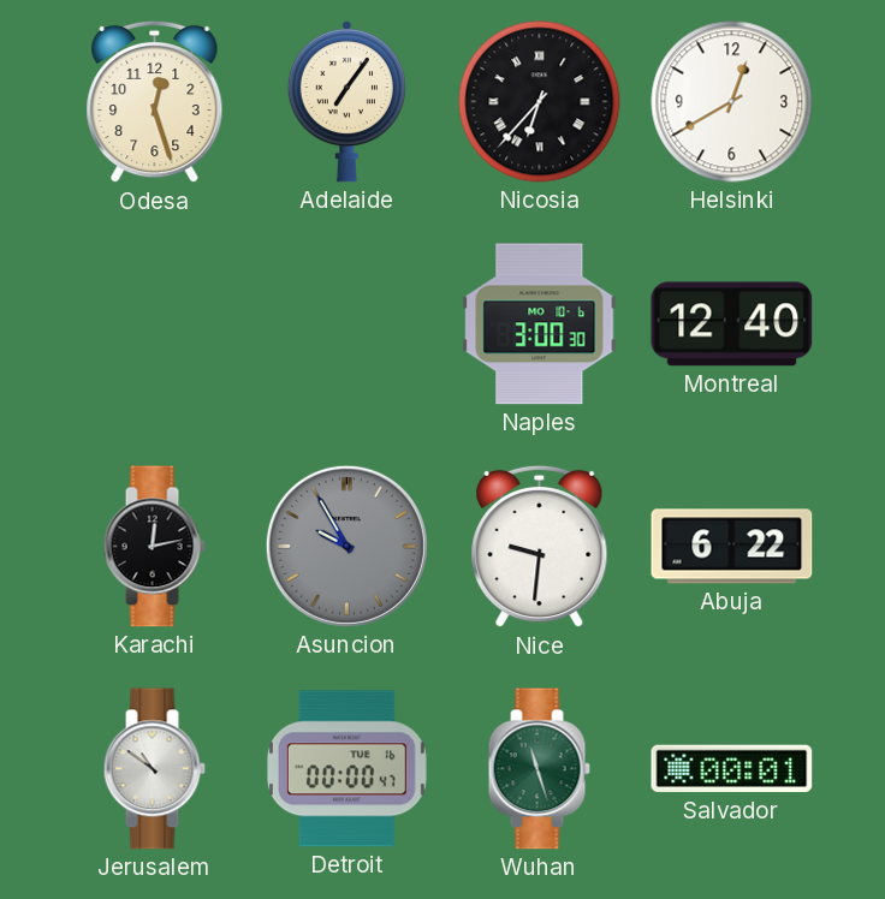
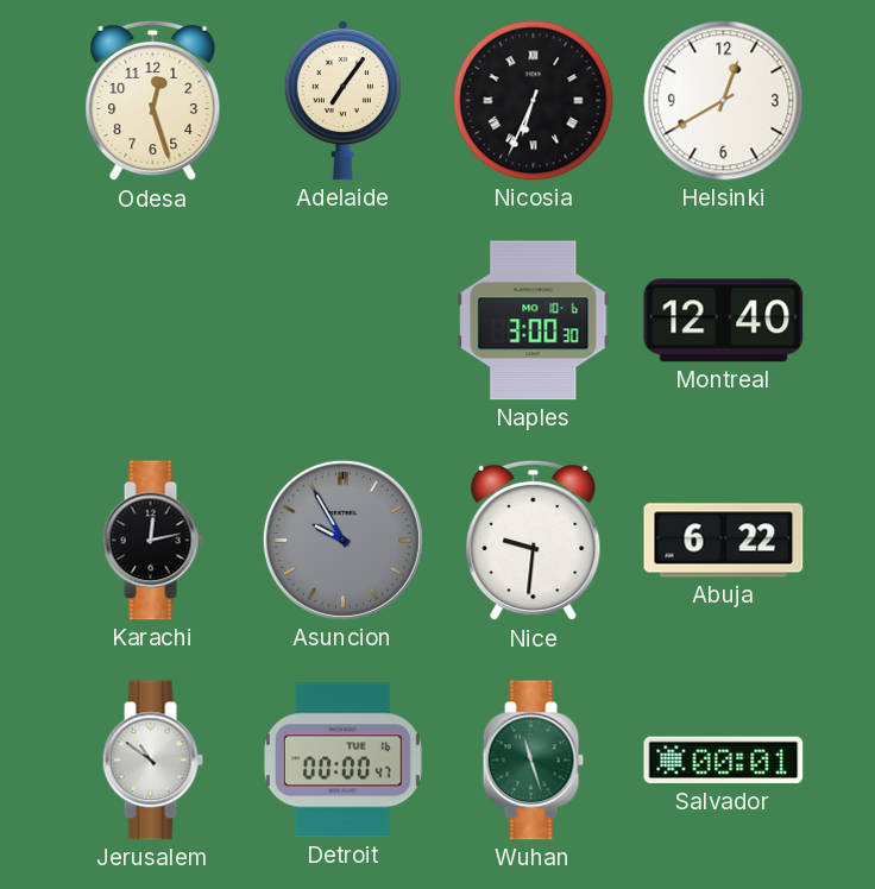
Nicosia: 6:37 -> 6:34
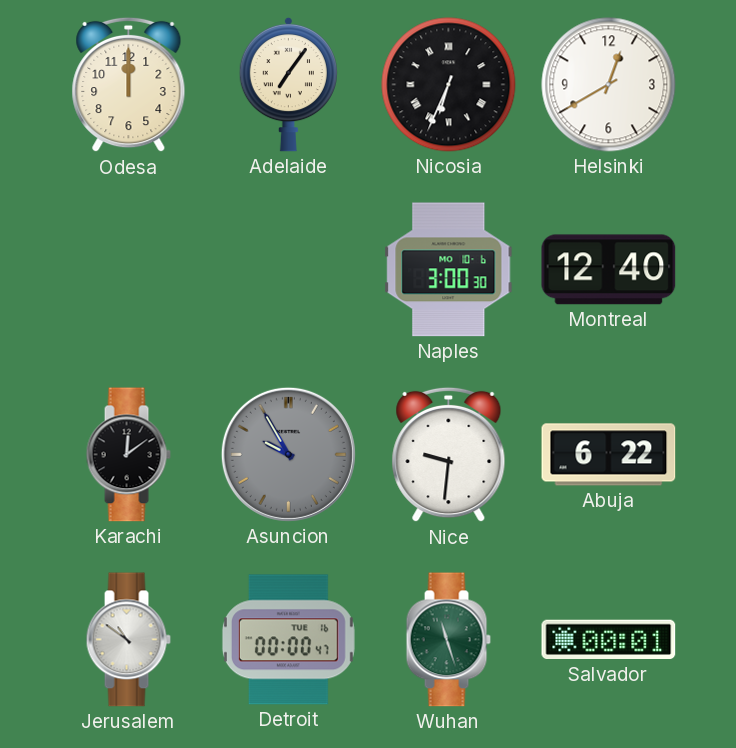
Odesa: 12:27 -> 12:00
Karachi: 12:13 -> 12:09
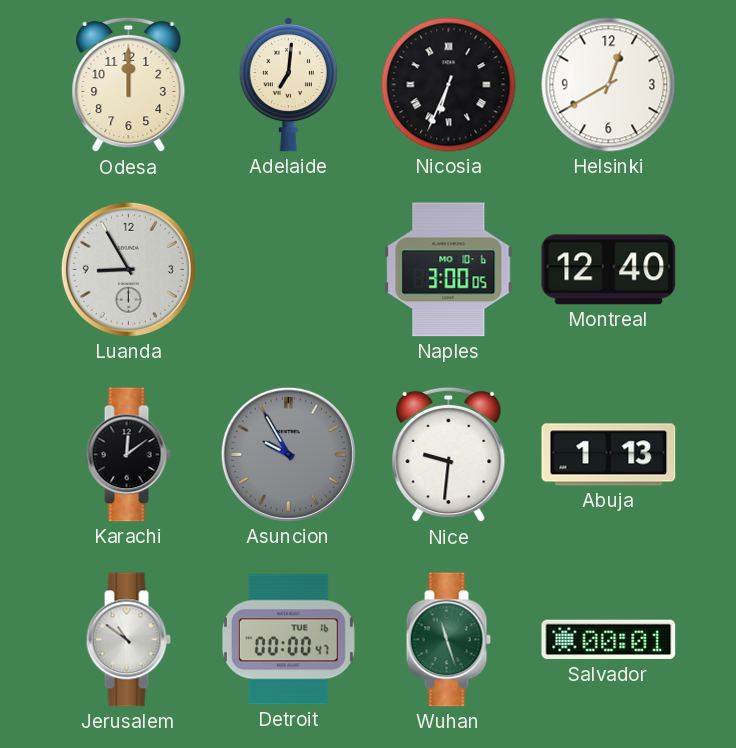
Adelaide: 7:06 -> 7:01
Luanda: none -> 8:55
Naples: 3:00:30 -> 3:00:05
Abuja: 6:22 -> 1:13
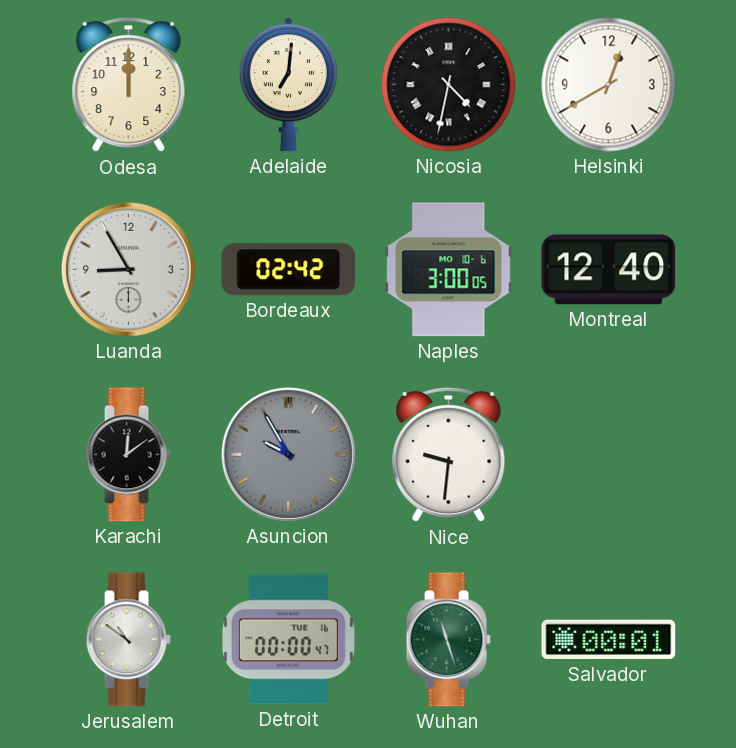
Nicosia: 6:34 -> 4:32
Bordeaux: none -> 02:42
Abuja: 1:13 -> none
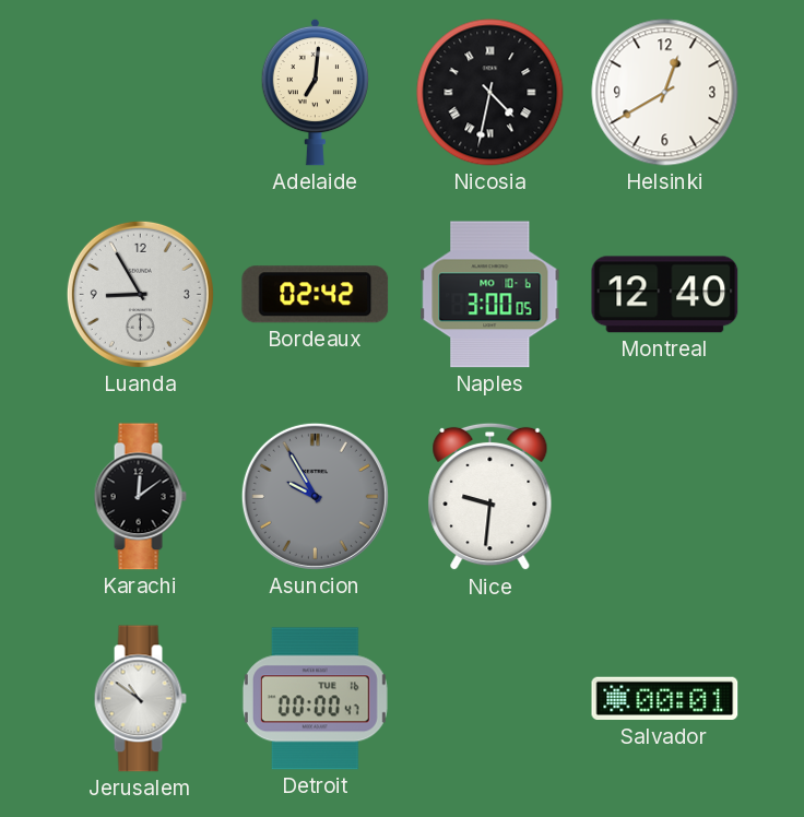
Odesa: 12:00 -> none
Wuhan: 11:27 -> none
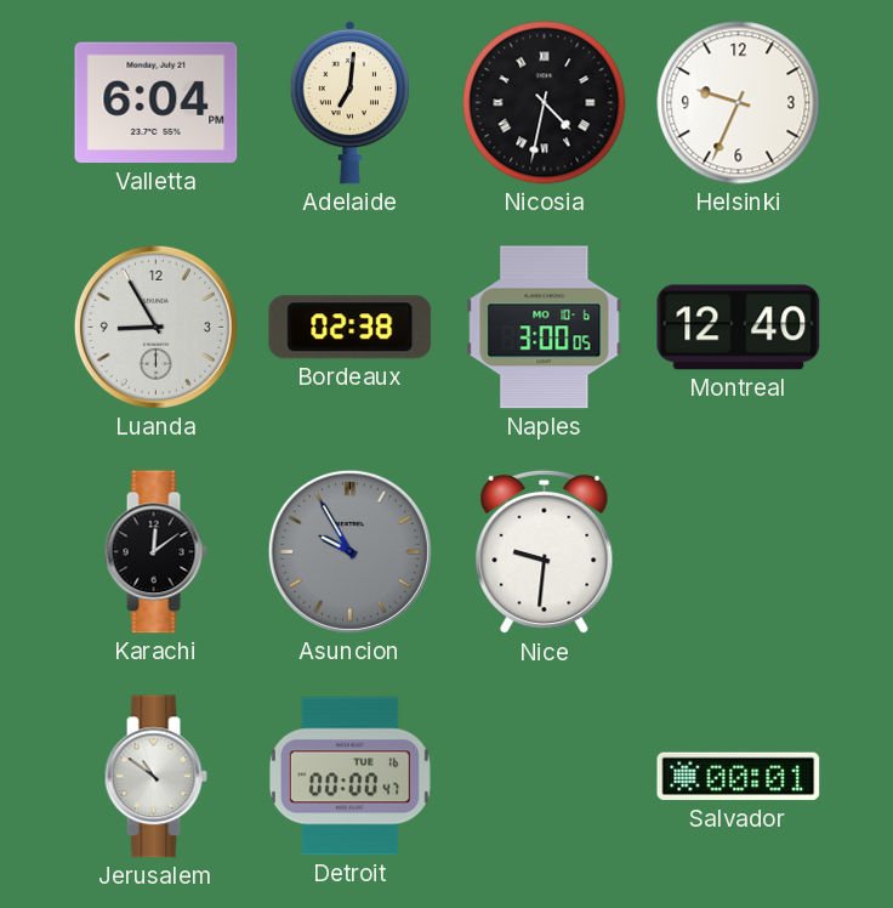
Valletta: none -> 6:04
Helsinki: 12:40 -> 9:34
Bordeaux: 02:42 -> 02:38
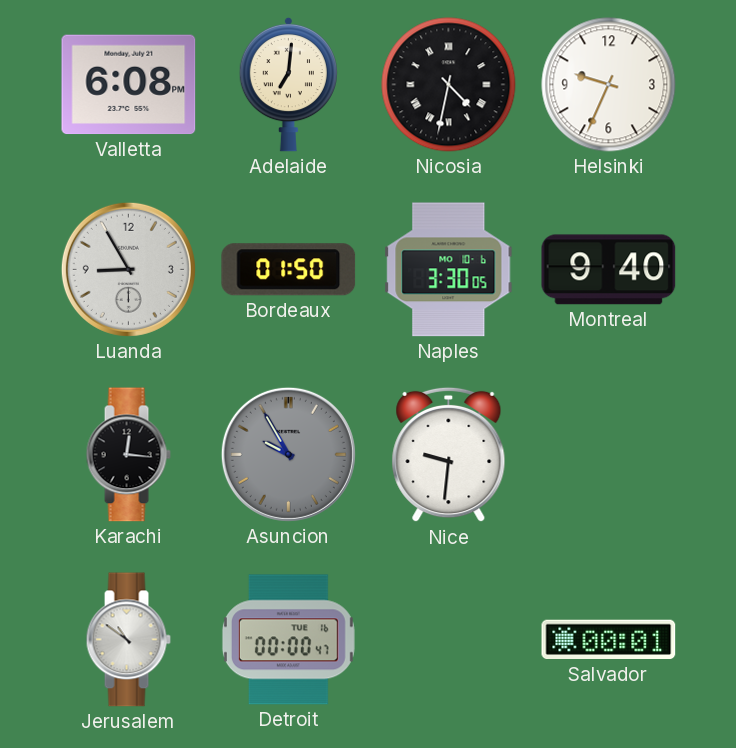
Valletta: 6:04 -> 6:08
Bordeaux: 02:38 -> 01:50
Naples: 3:00 -> 3:30
Montreal: 12:40 -> 9:40
Karachi: 12:09 -> 12:16
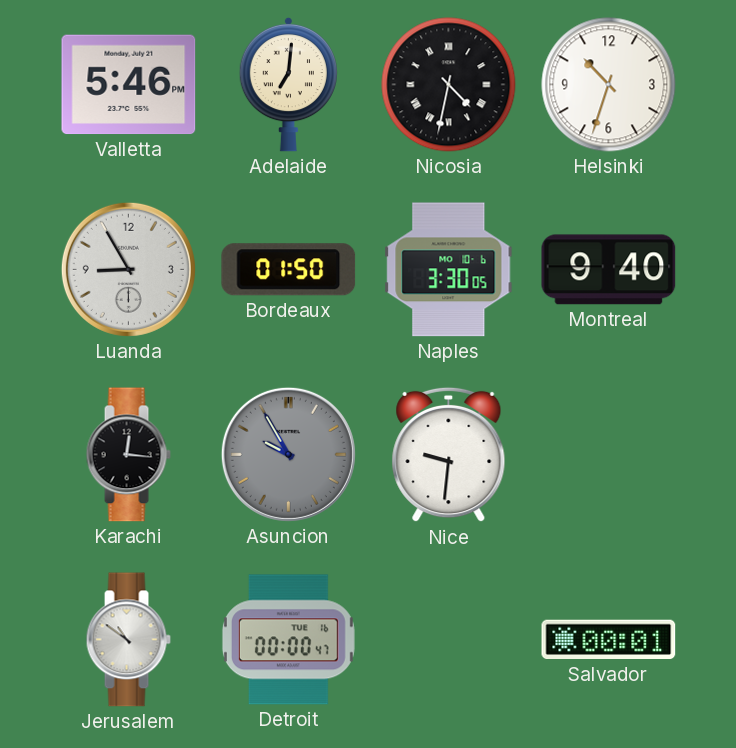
Valletta: 6:08 -> 5:46
Helsinki: 9:34 -> 10:33
